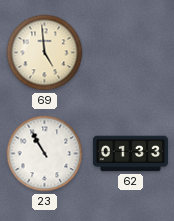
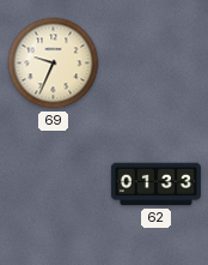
69: 4:59 -> 9:34
23: 10:55 -> none
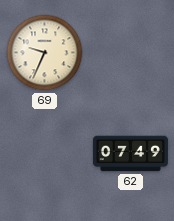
62: 01:33 -> 07:49
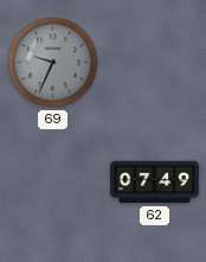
69 dial: cream -> grey
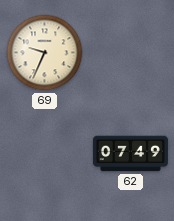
69 dial: grey -> cream
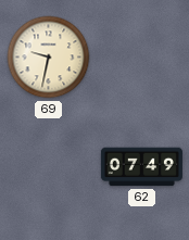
69: 9:34 -> 9:32
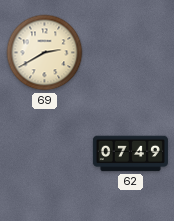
69: 9:32 -> 2:40
